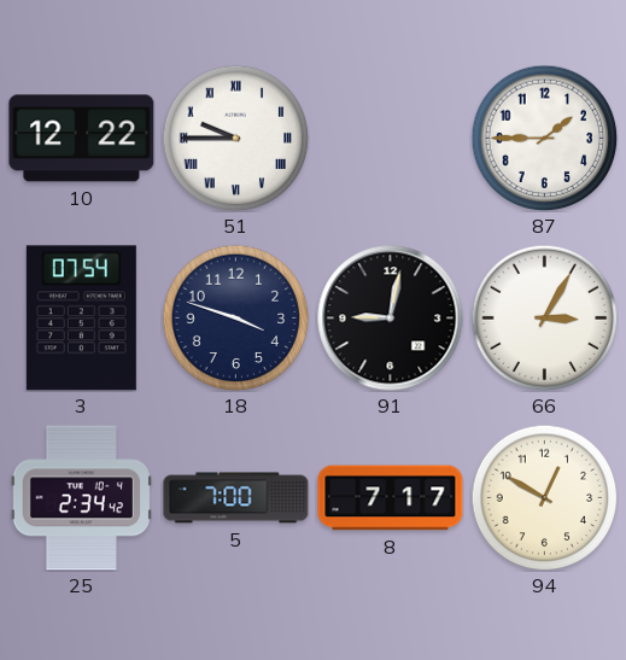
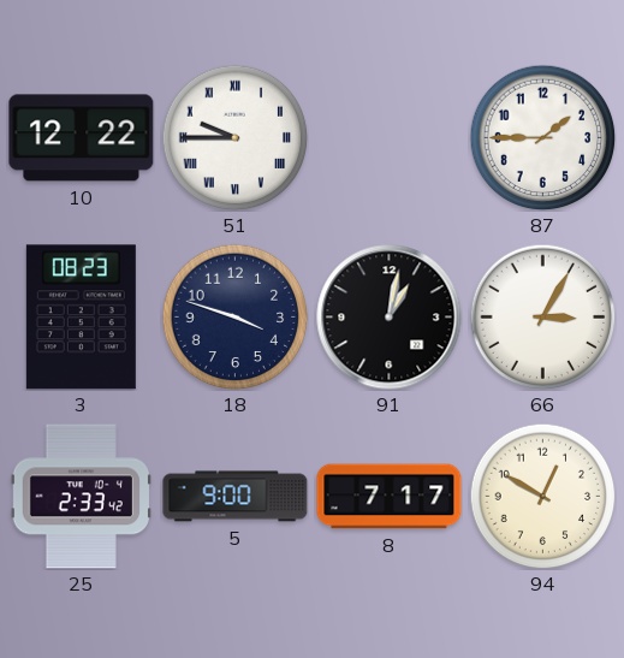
3: 07:54 -> 08:23
91: 9:02 -> 1:02
25: 2:34 -> 2:33
5: 7:00 -> 9:00
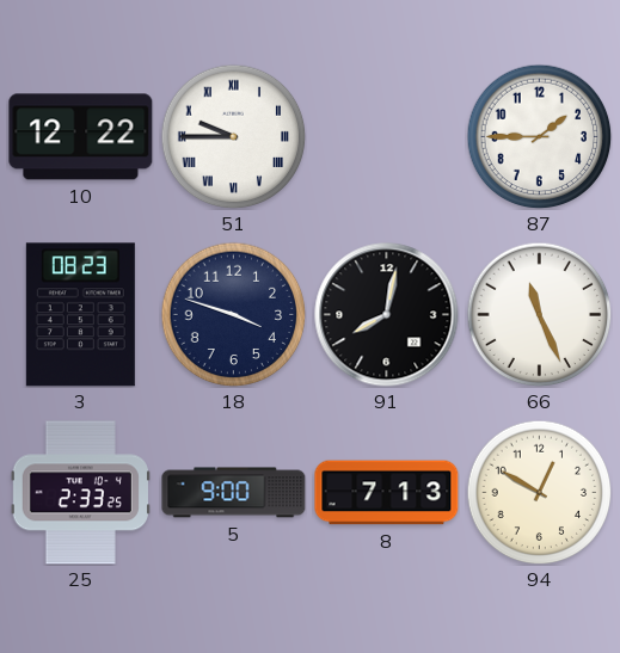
91: 1:02 -> 8:02
66: 3:05 -> 11:26
25: 2:33:42 -> 2:33:25
8: 7:17 -> 7:13
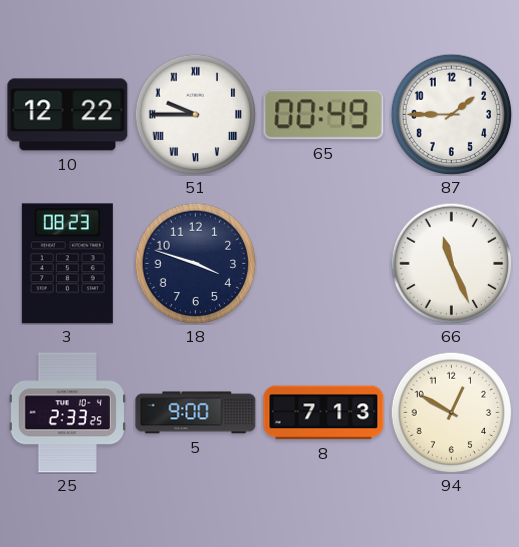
65: none -> 00:49
91: 8:02 -> none
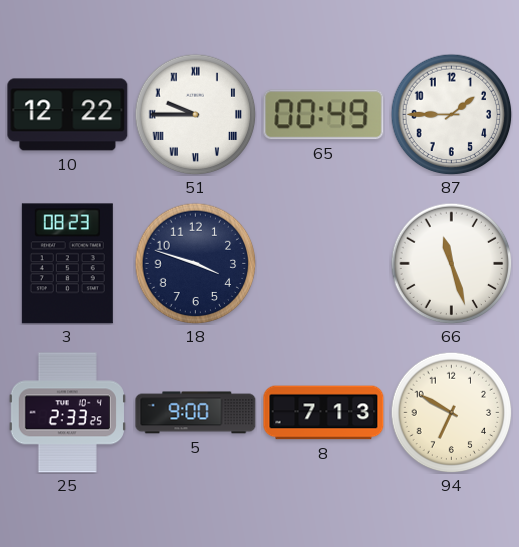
66: 11:26 -> 11:27
94: 12:50 -> 6:50
